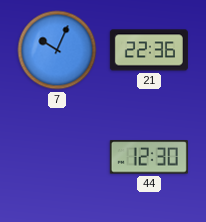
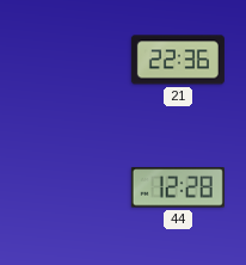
7: 10:04 -> none
44: 12:30 -> 12:28
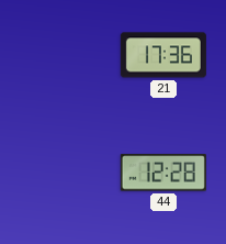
21: 22:36 -> 17:36
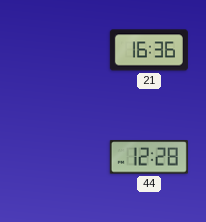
21: 17:36 -> 16:36
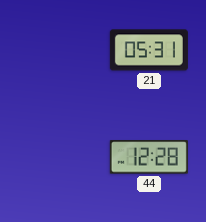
21: 16:36 -> 05:31
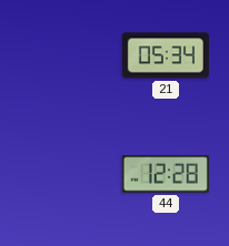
21: 05:31 -> 05:34
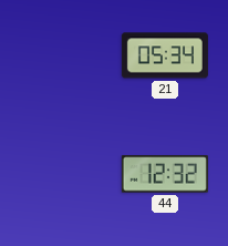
44: 12:28 -> 12:32
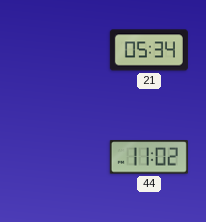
44: 12:32 -> 11:02
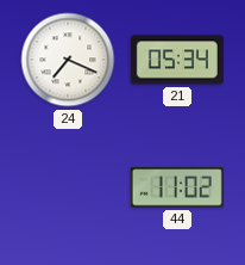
24: none -> 7:19
